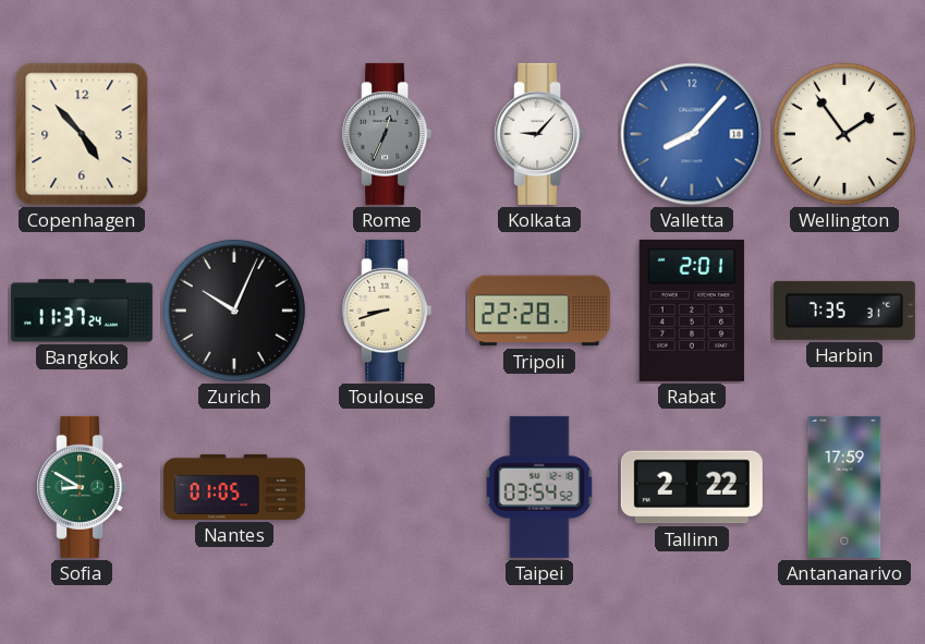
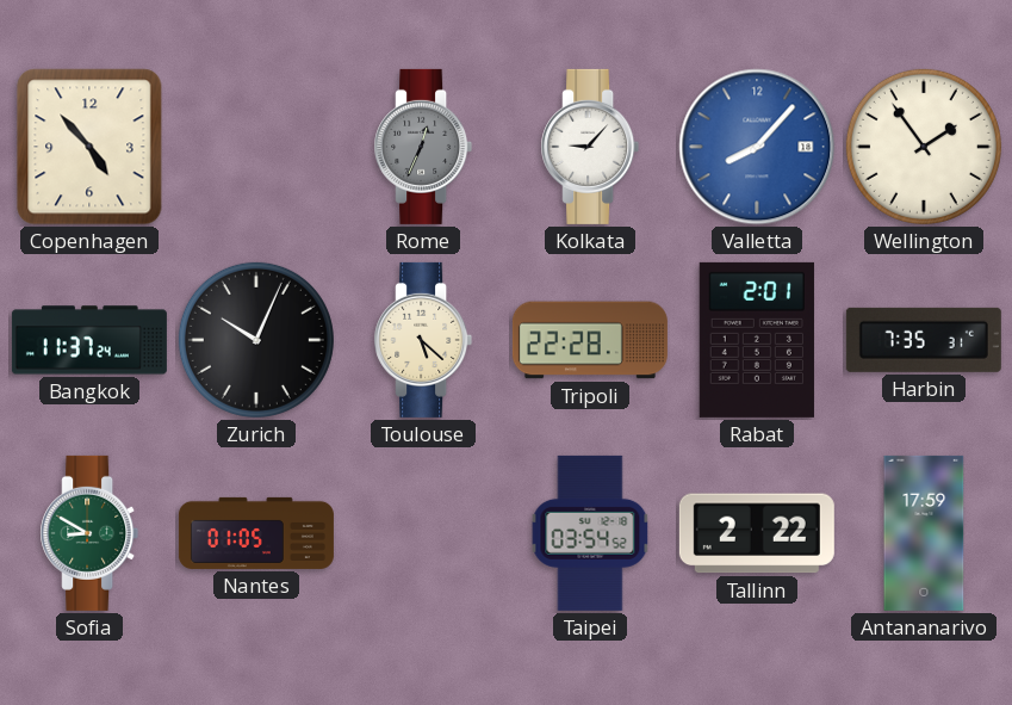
Toulouse: 8:42 -> 5:22
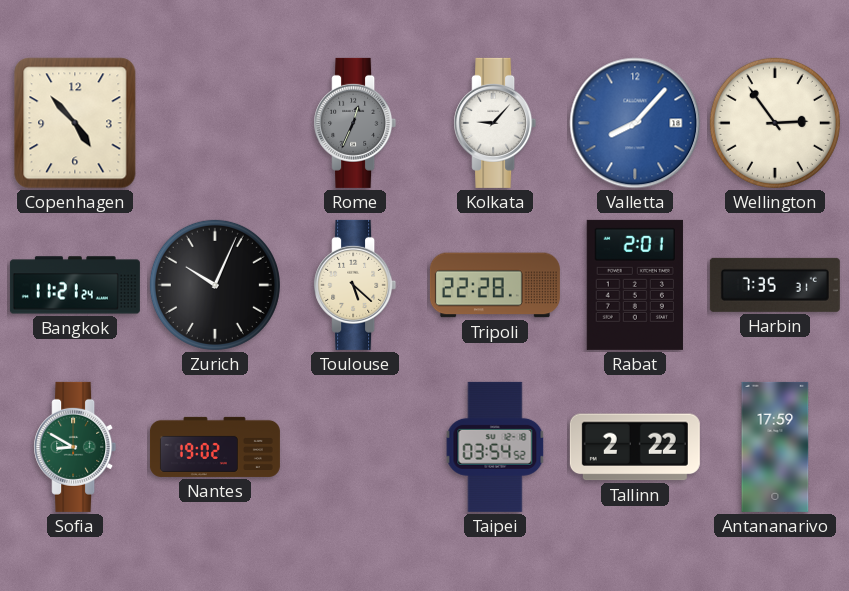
Wellington: 1:54 -> 2:54
Bangkok: 11:37 -> 11:21
Nantes: 01:05 -> 19:02
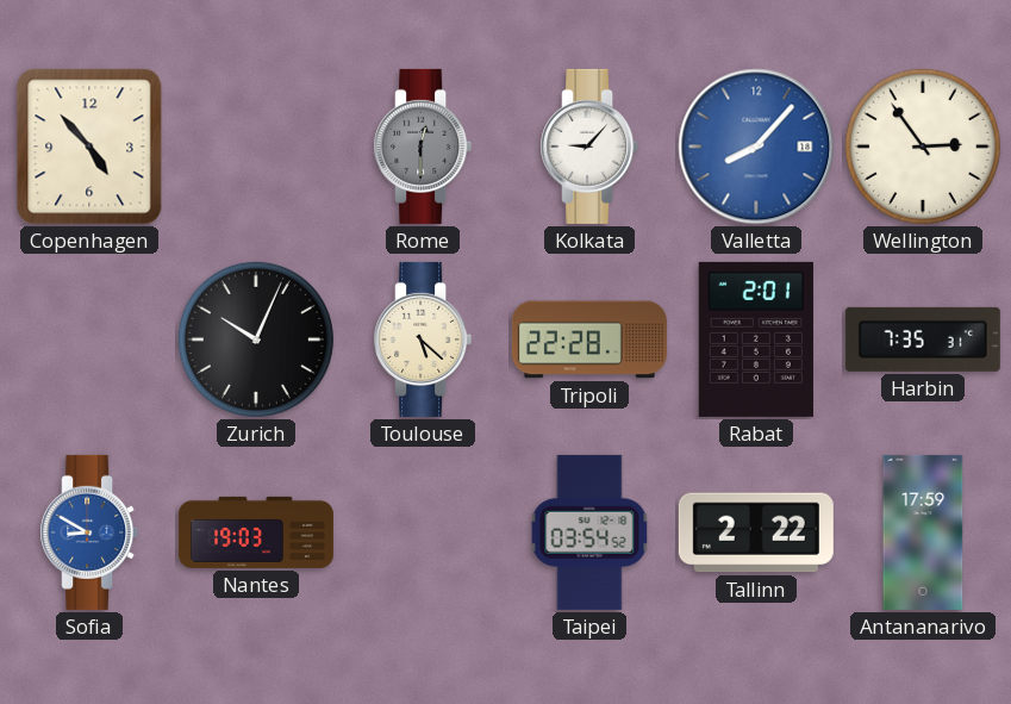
Rome: 12:34 -> 12:30
Bangkok: 11:21 -> none
Sofia dial: green -> blue
Nantes: 19:02 -> 19:03
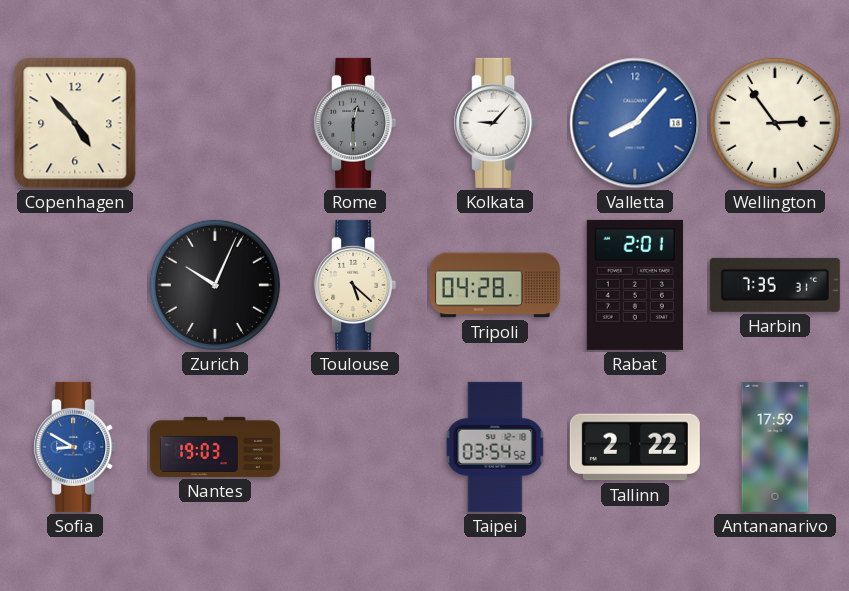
Tripoli: 22:28 -> 04:28
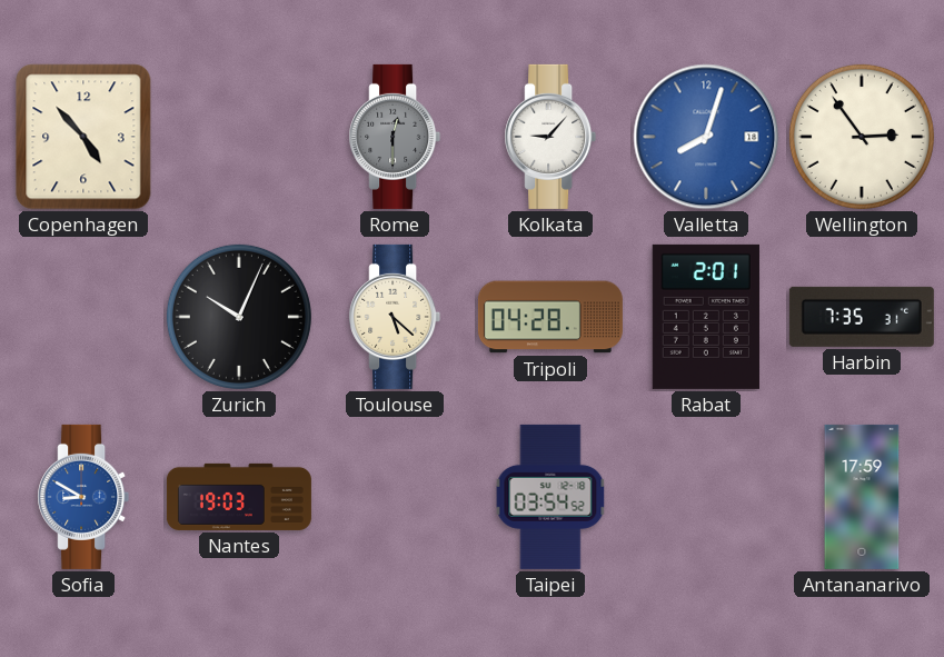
Valletta: 8:07 -> 8:03
Tallinn: 2:22 -> none
